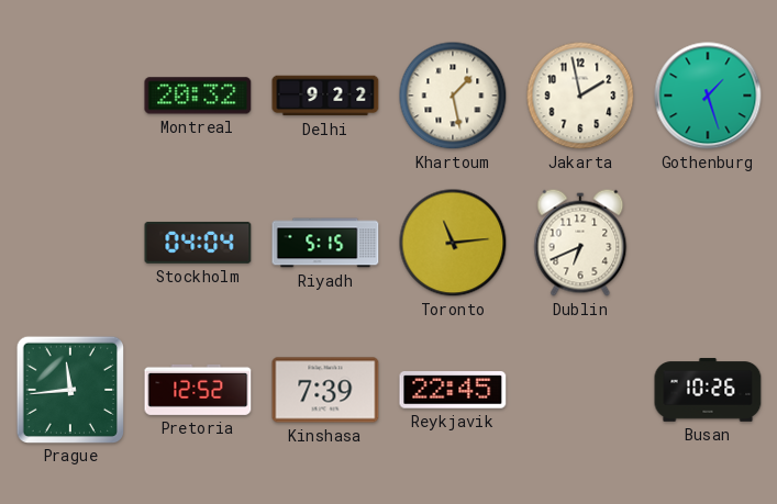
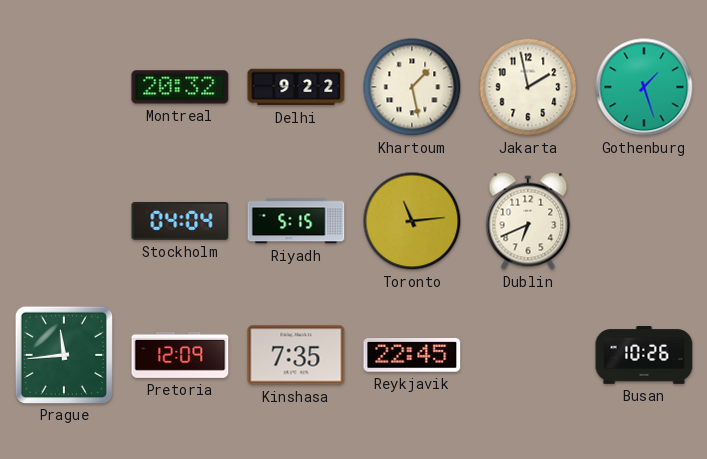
Pretoria: 12:52 -> 12:09
Kinshasa: 7:39 -> 7:35
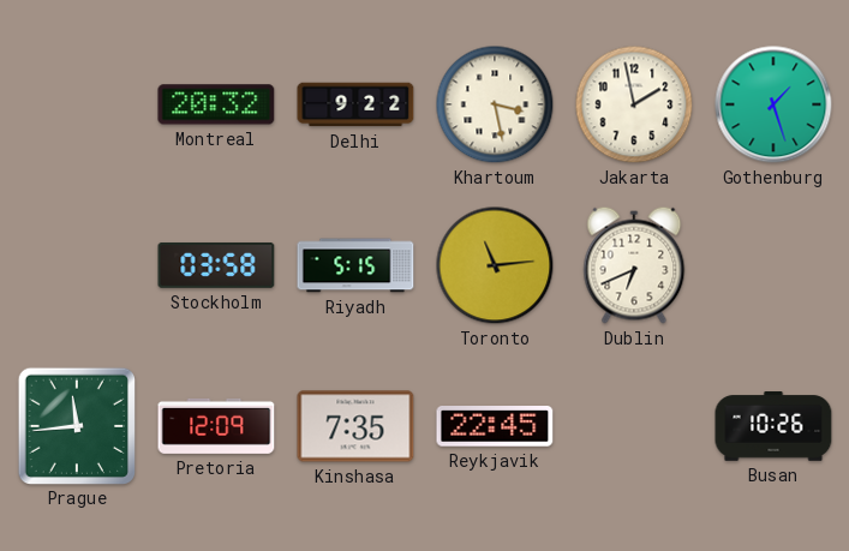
Khartoum: 1:28 -> 3:28
Stockholm: 04:04 -> 03:58
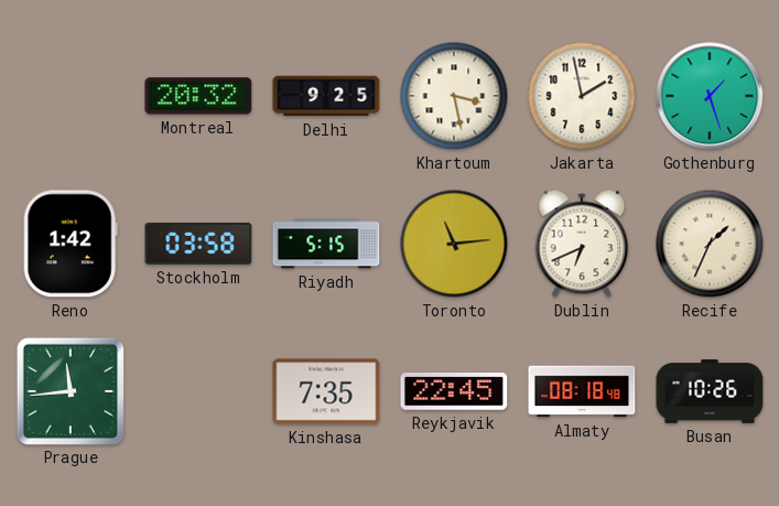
Delhi: 9:22 -> 9:25
Reno: none -> 1:42
Recife: none -> 1:34
Pretoria: 12:09 -> none
Almaty: none -> 08:18
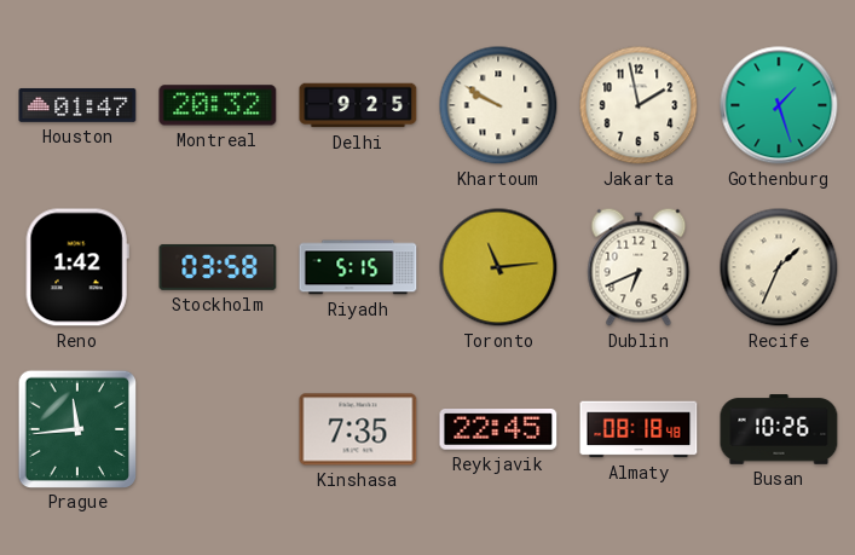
Houston: none -> 01:47
Khartoum: 3:28 -> 9:50
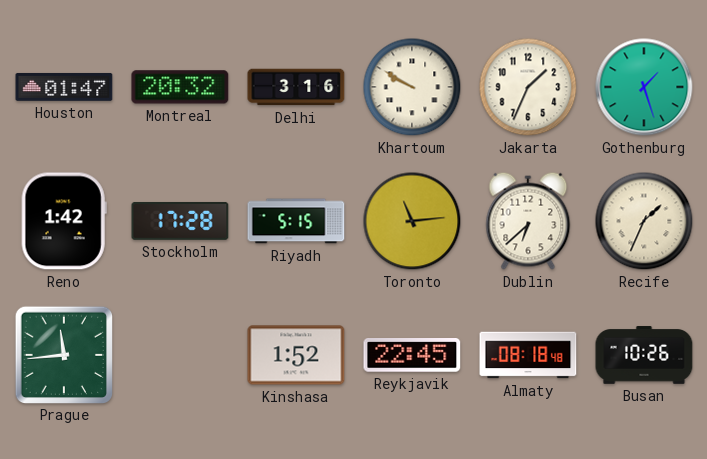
Delhi: 9:25 -> 3:16
Jakarta: 1:58 -> 1:34
Stockholm: 03:58 -> 17:28
Dublin: 6:41 -> 6:38
Kinshasa: 7:35 -> 1:52
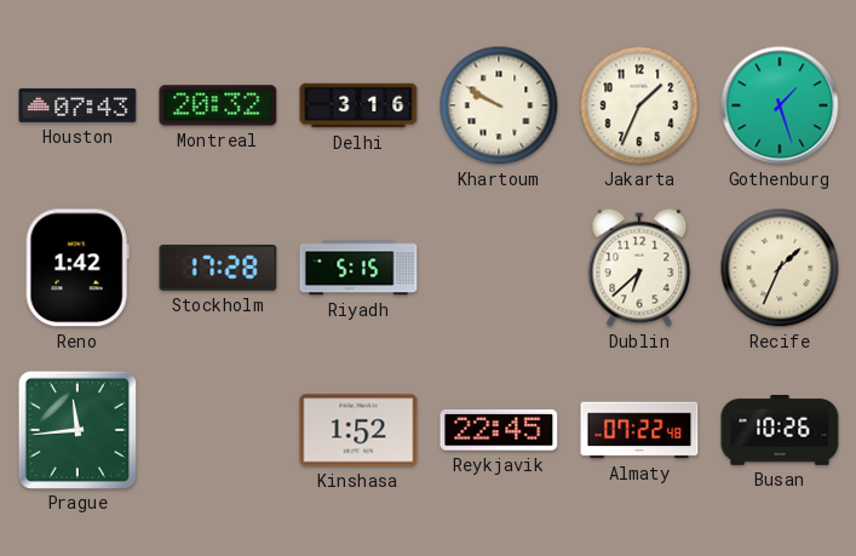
Houston: 01:47 -> 07:43
Toronto: 11:14 -> none
Almaty: 08:18 -> 07:22
